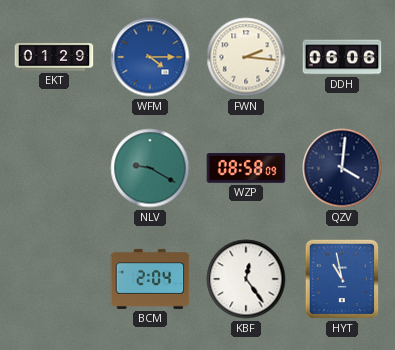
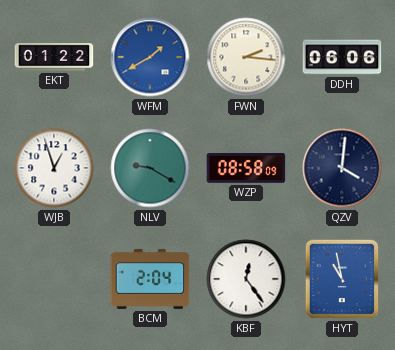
EKT: 01:29 -> 01:22
WFM: 4:15 -> 1:40
WJB: none -> 12:57
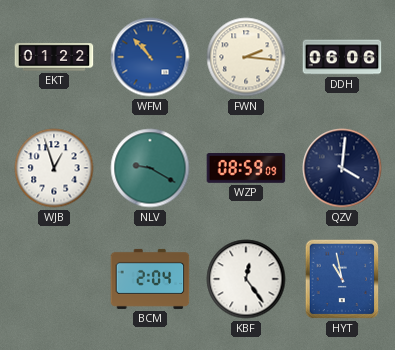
WFM: 1:40 -> 10:53
WZP: 08:58 -> 08:59
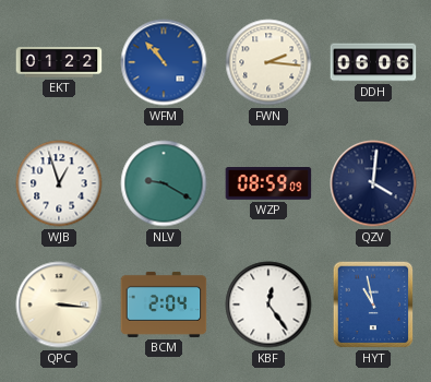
QPC: none -> 3:16
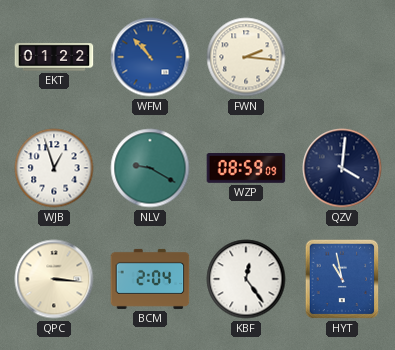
DDH: 06:06 -> none
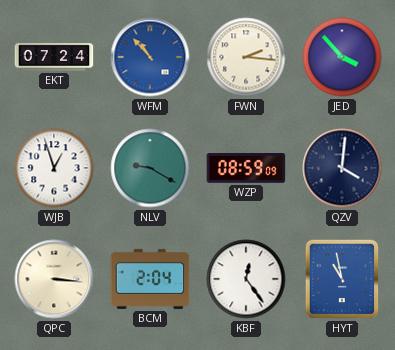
EKT: 01:22 -> 07:24
JED: none -> 3:53
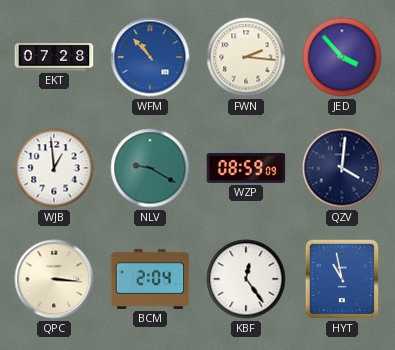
EKT: 07:24 -> 07:28
WJB: 12:57 -> 12:59
